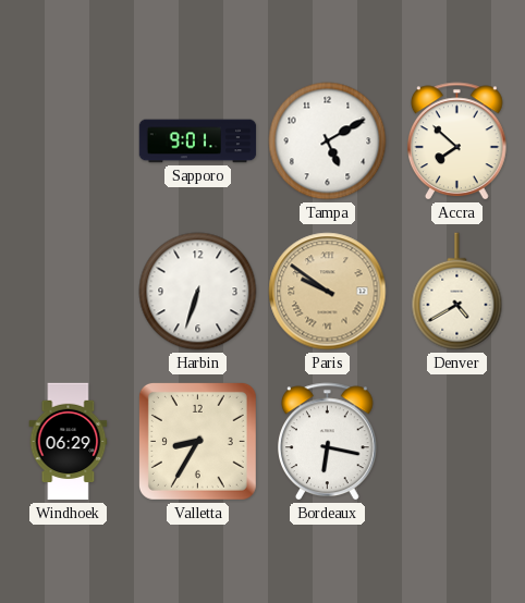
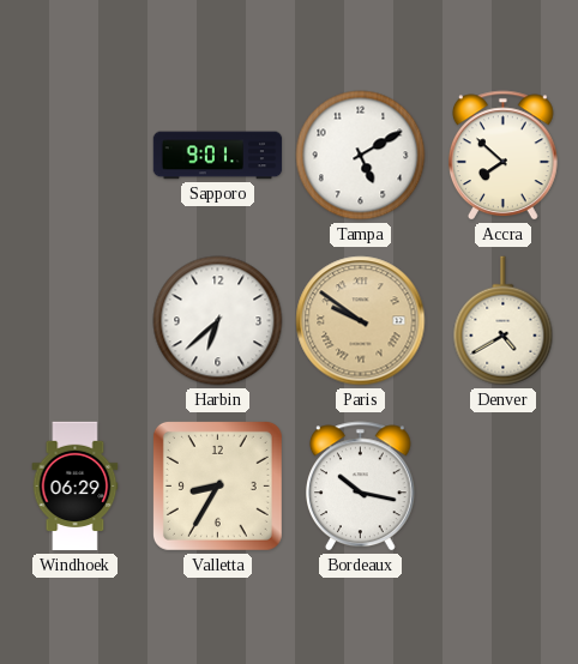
Harbin: 6:33 -> 6:38
Bordeaux: 6:17 -> 10:17
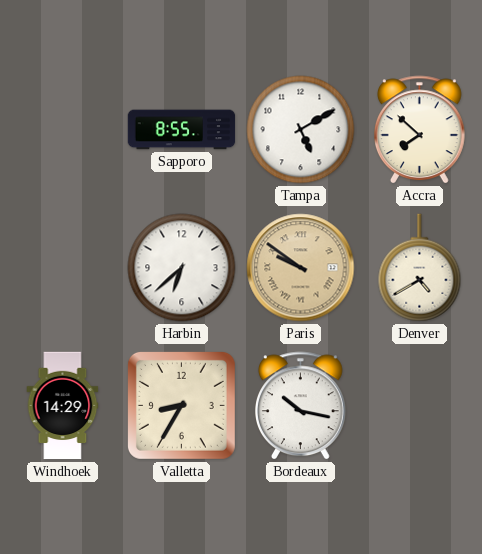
Sapporo: 9:01 -> 8:55
Windhoek: 06:29 -> 14:29
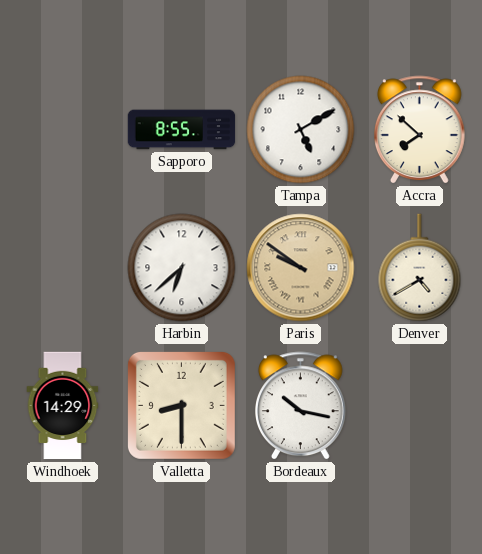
Valletta: 8:35 -> 8:30
